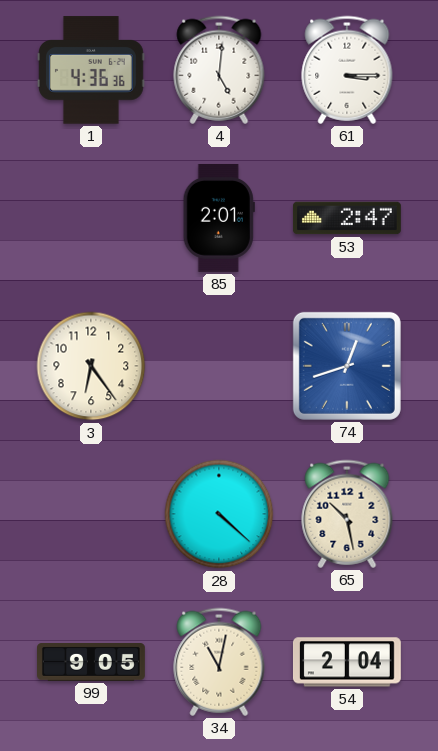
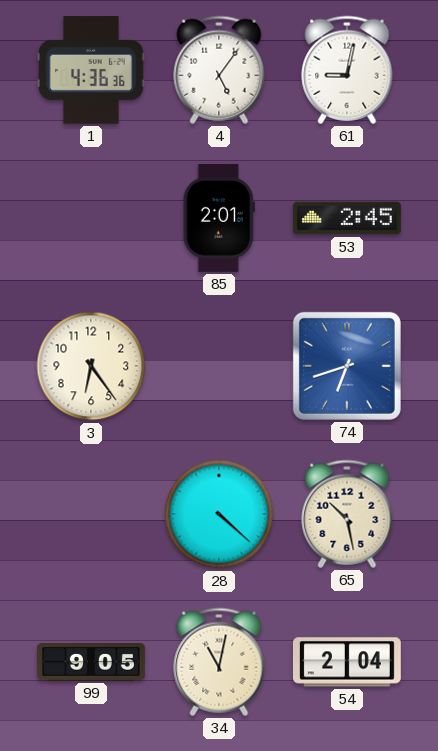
4: 5:01 -> 5:06
61: 3:15 -> 9:02
53: 2:47 -> 2:45
74: 12:42 -> 6:42
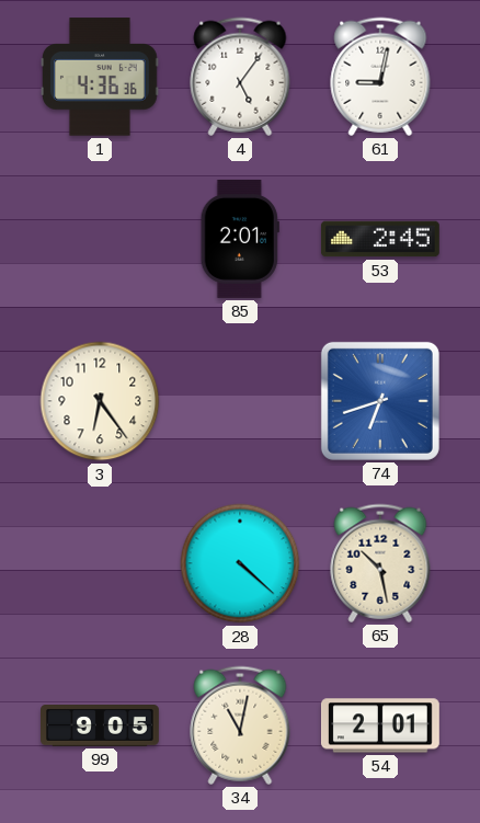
54: 2:04 -> 2:01
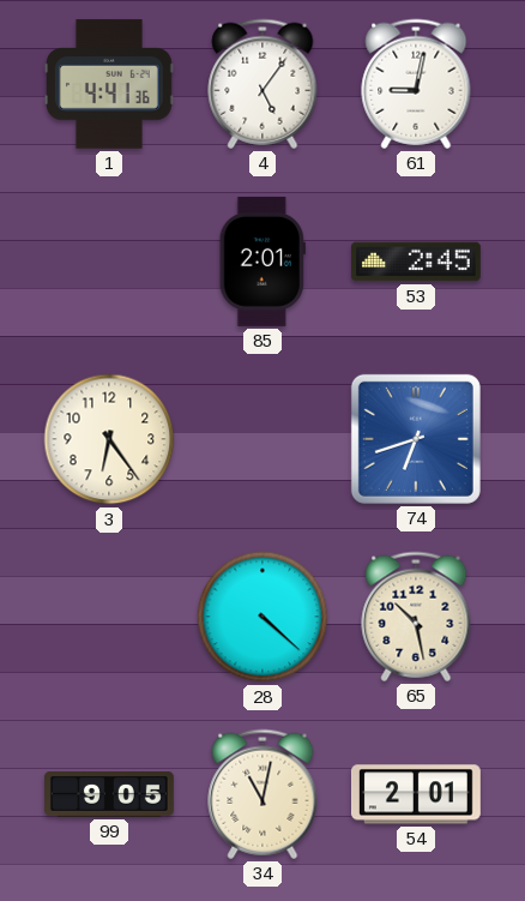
1: 4:36 -> 4:41
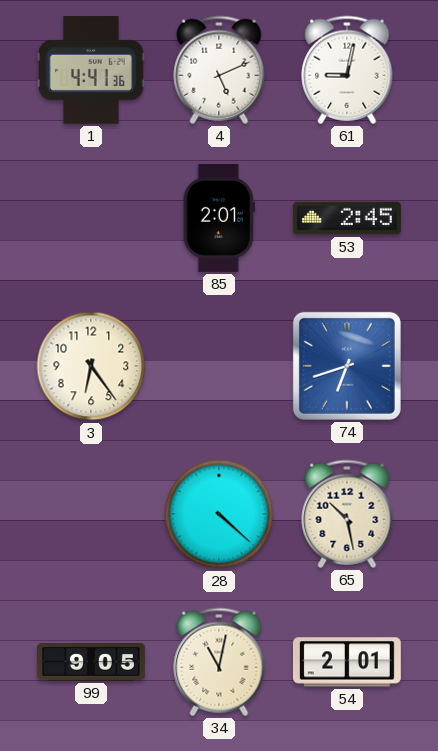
4: 5:06 -> 5:11
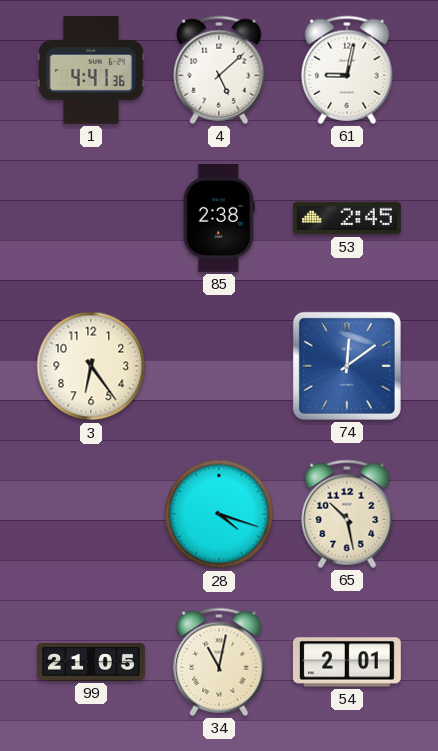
4: 5:11 -> 5:08
85: 2:01 -> 2:38
74: 6:42 -> 12:09
28: 4:22 -> 4:18
99: 9:05 -> 21:05
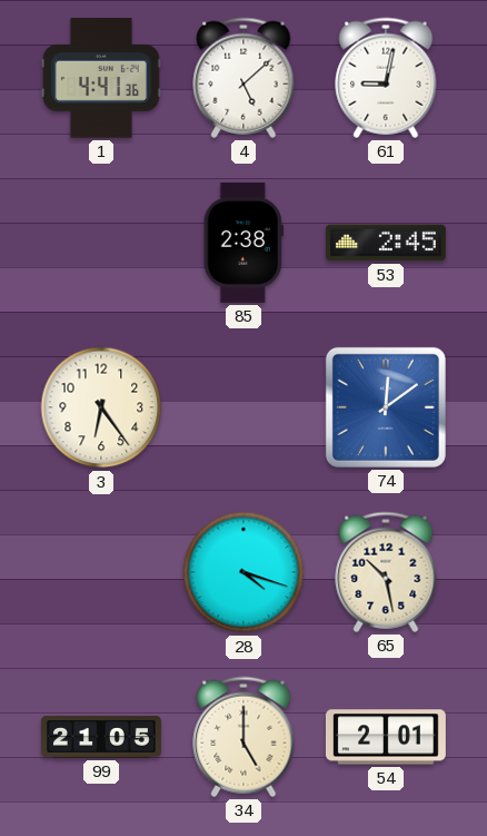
34: 11:02 -> 5:00
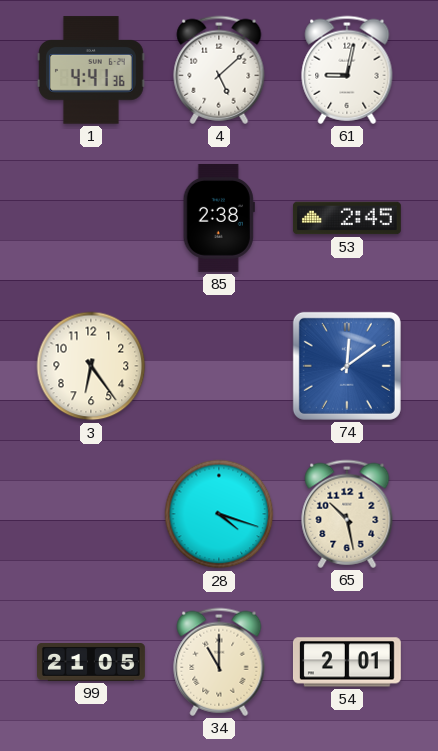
34: 5:00 -> 11:00
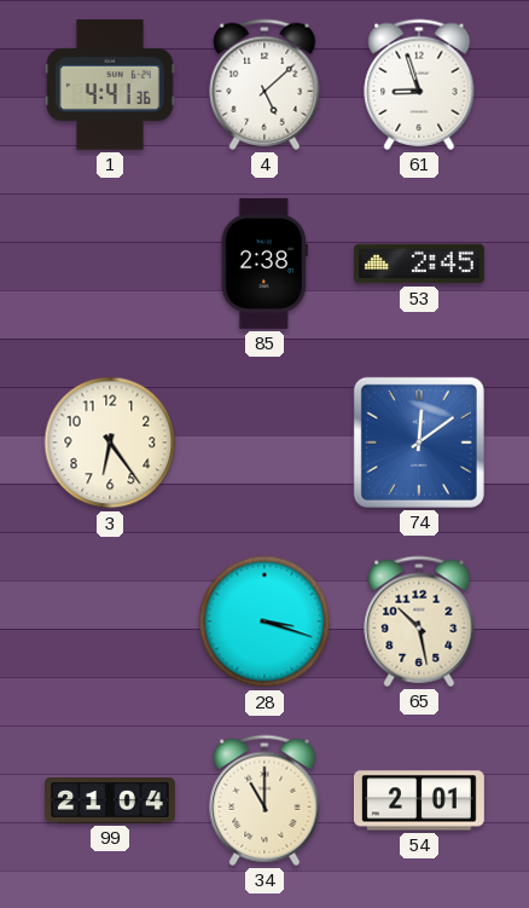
61: 9:02 -> 8:57
28: 4:18 -> 3:18
99: 21:05 -> 21:04
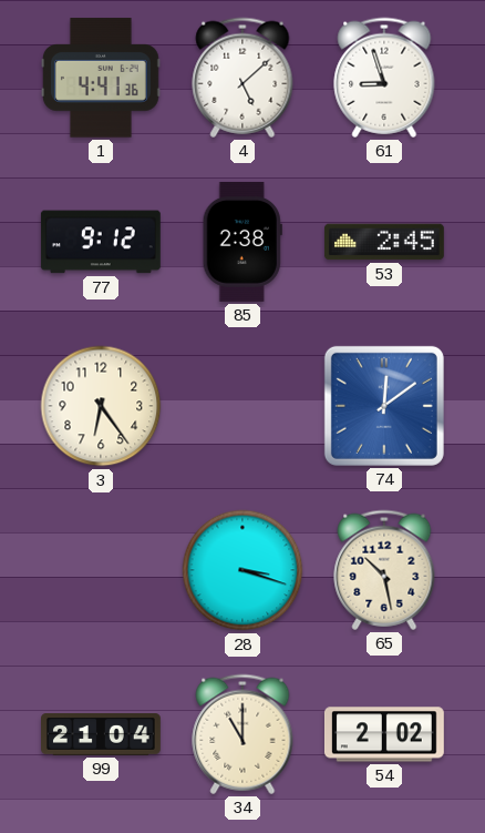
77: none -> 9:12
54: 2:01 -> 2:02
